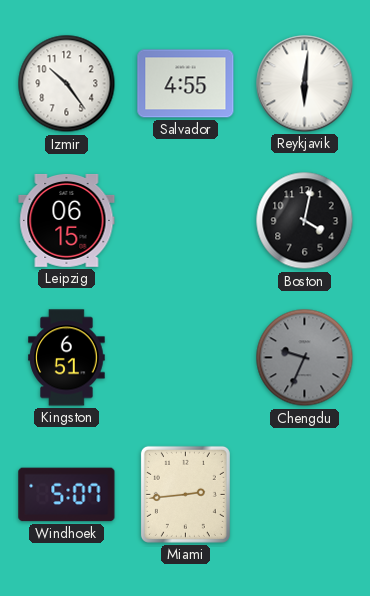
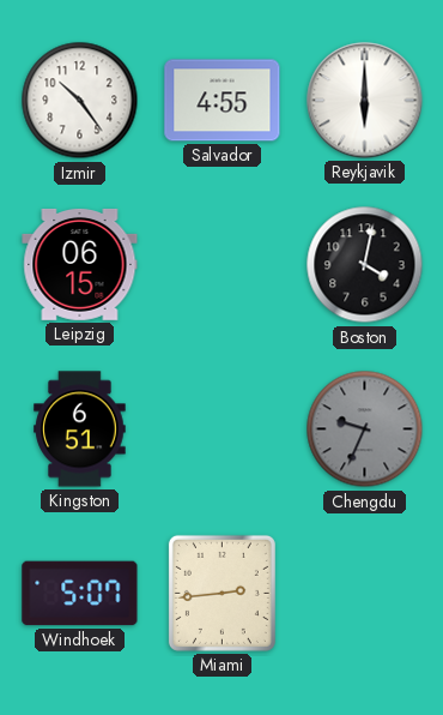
Reykjavik: 6:01 -> 6:00
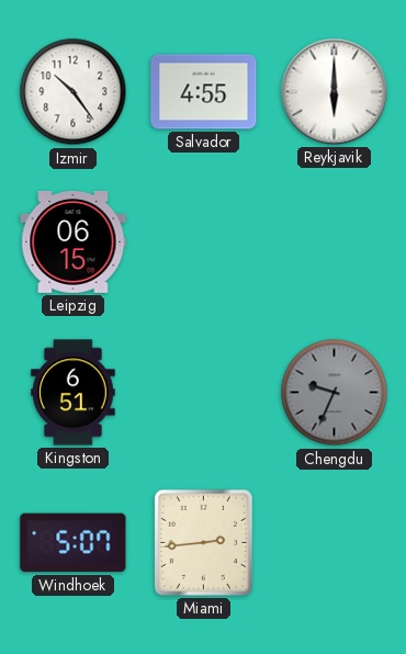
Boston: 4:02 -> none
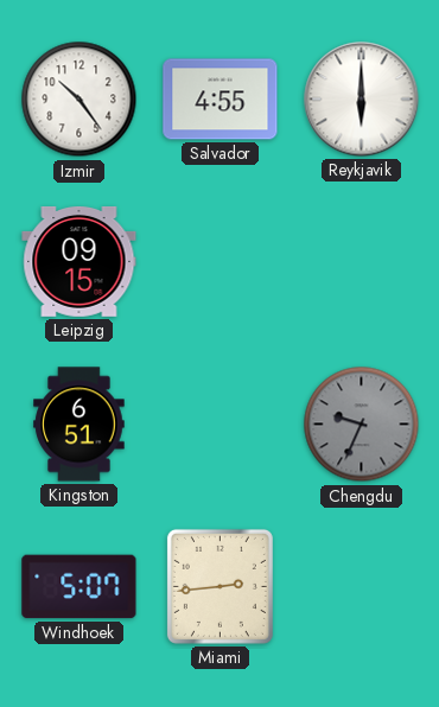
Leipzig: 06:15 -> 09:15
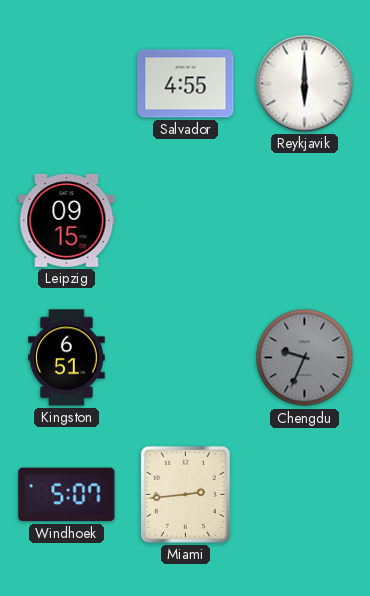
Izmir: 10:24 -> none
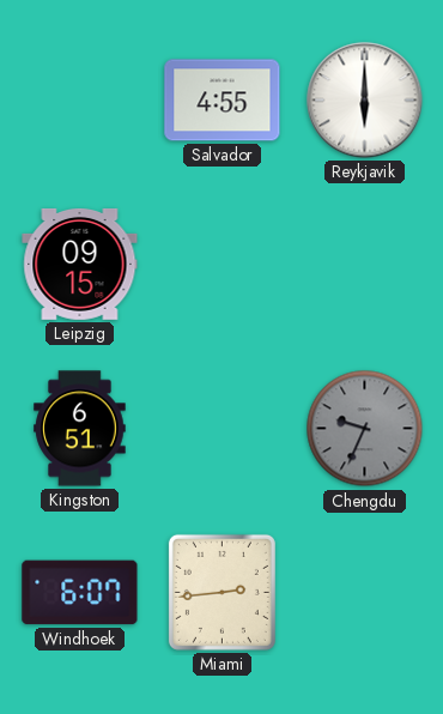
Windhoek: 5:07 -> 6:07
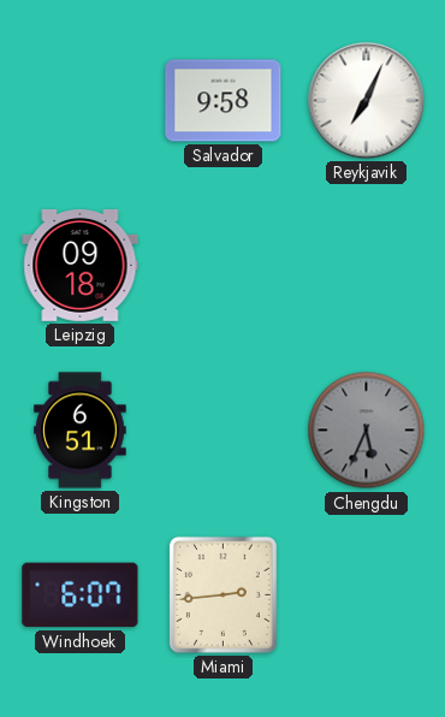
Salvador: 4:55 -> 9:58
Reykjavik: 6:00 -> 7:04
Leipzig: 09:15 -> 09:18
Chengdu: 9:34 -> 5:34
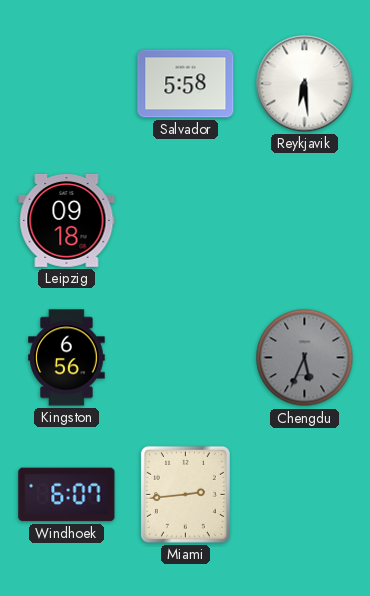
Salvador: 9:58 -> 5:58
Reykjavik: 7:04 -> 6:29
Kingston: 6:51 -> 6:56
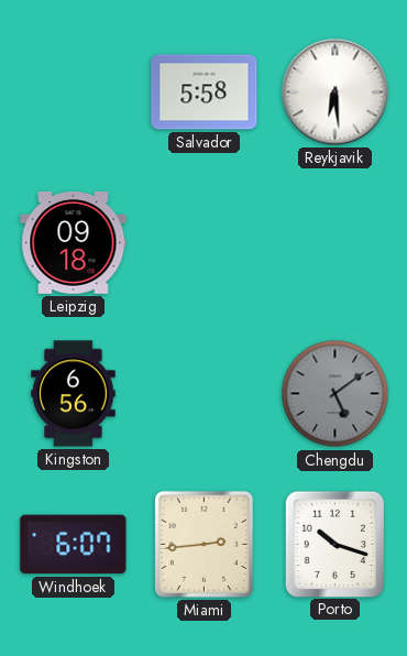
Chengdu: 5:34 -> 5:09
Porto: none -> 10:18
